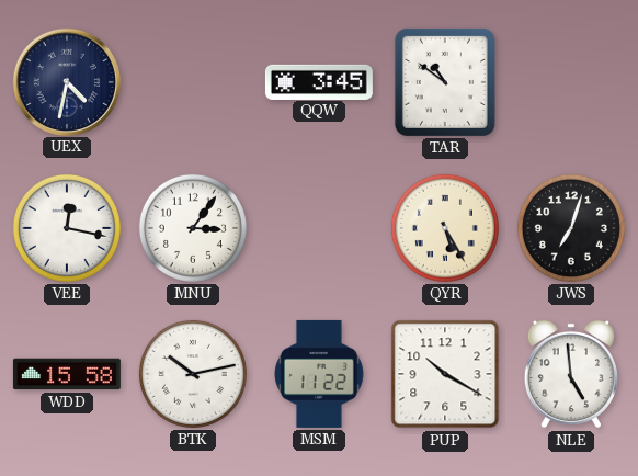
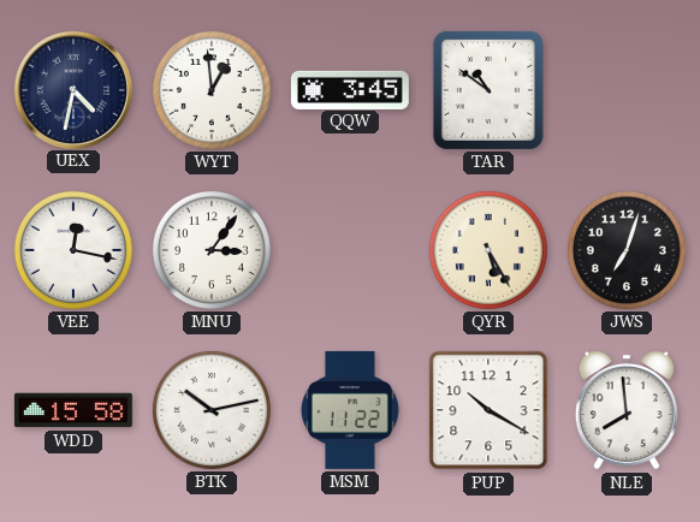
WYT: none -> 12:59
NLE: 4:59 -> 7:59
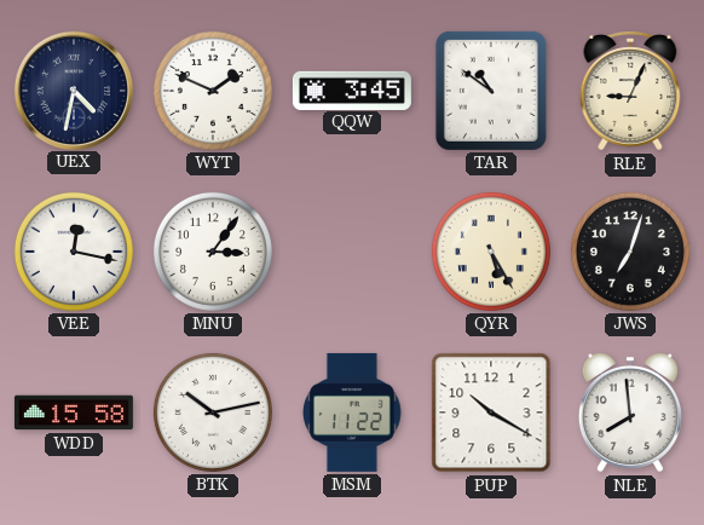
WYT: 12:59 -> 1:49
RLE: none -> 9:04
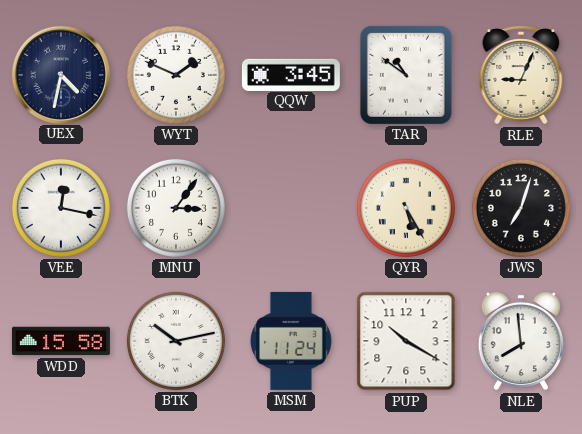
MSM: 11:22 -> 11:24
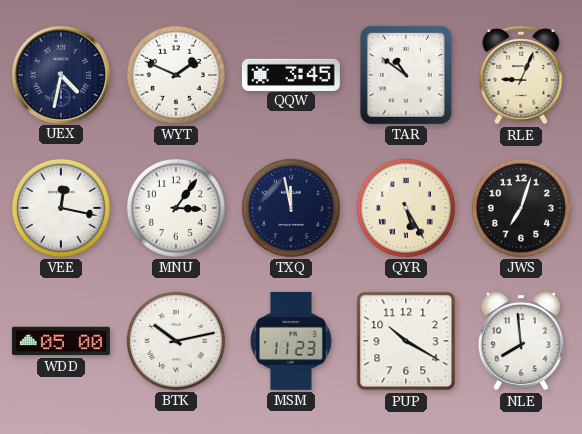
TXQ: none -> 11:58
WDD: 15:58 -> 05:00
MSM: 11:24 -> 11:23
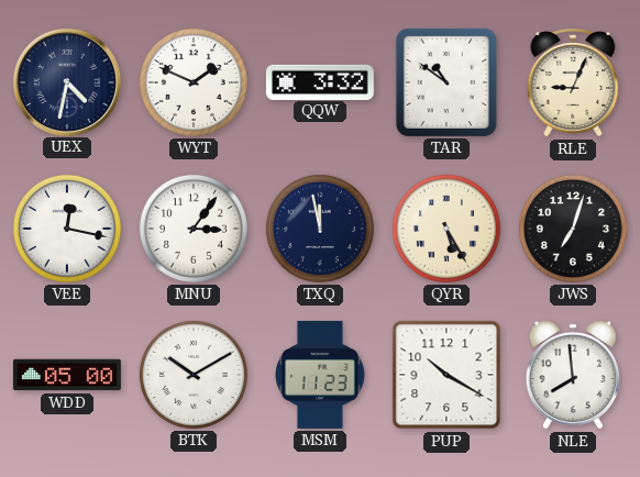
QQW: 3:45 -> 3:32
BTK: 10:13 -> 10:10
